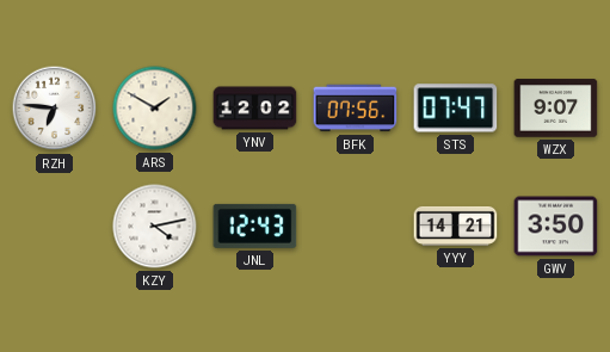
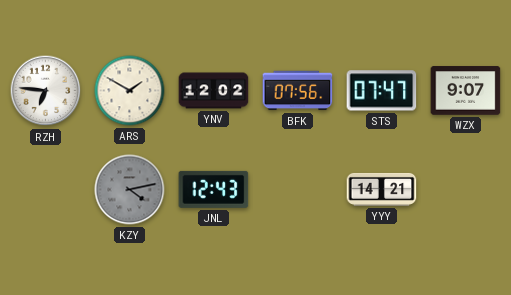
KZY dial: white -> grey
GWV: 3:50 -> none
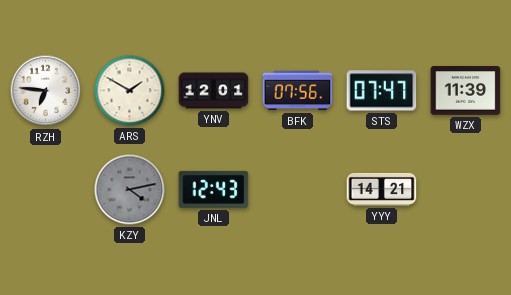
YNV: 12:02 -> 12:01
WZX: 9:07 -> 11:39
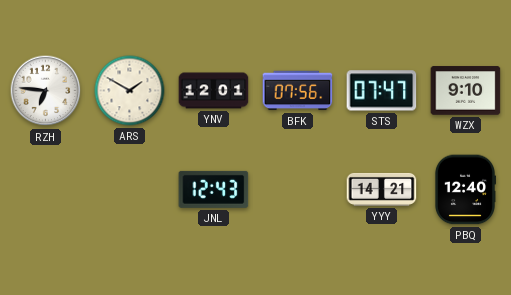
WZX: 11:39 -> 9:10
KZY: 4:13 -> none
PBQ: none -> 12:40
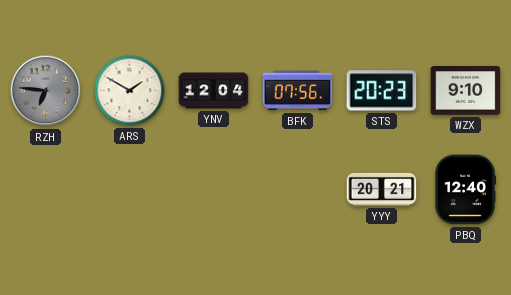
RZH dial: white -> grey
YNV: 12:01 -> 12:04
STS: 07:47 -> 20:23
JNL: 12:43 -> none
YYY: 14:21 -> 20:21
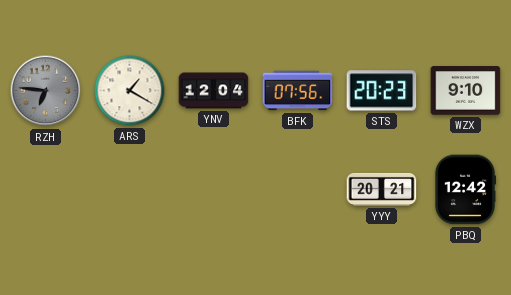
ARS: 1:50 -> 1:20
PBQ: 12:40 -> 12:42
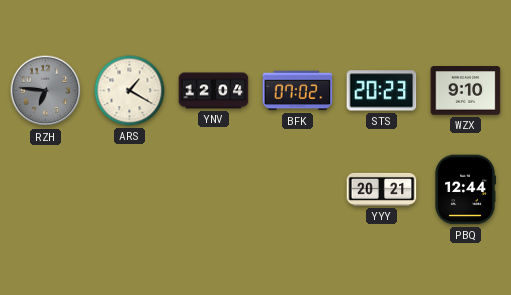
BFK: 07:56 -> 07:02
PBQ: 12:42 -> 12:44
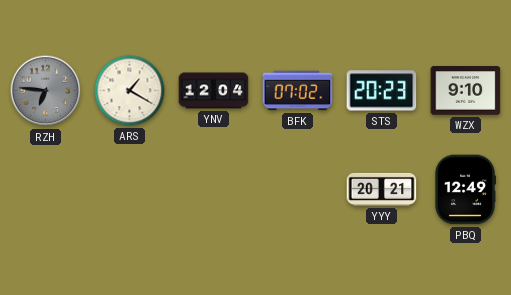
PBQ: 12:44 -> 12:49
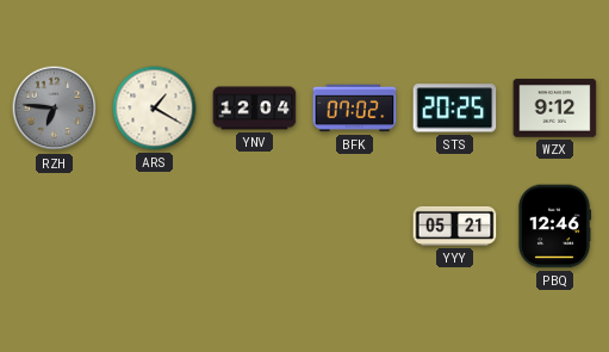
STS: 20:23 -> 20:25
WZX: 9:10 -> 9:12
YYY: 20:21 -> 05:21
PBQ: 12:49 -> 12:46
